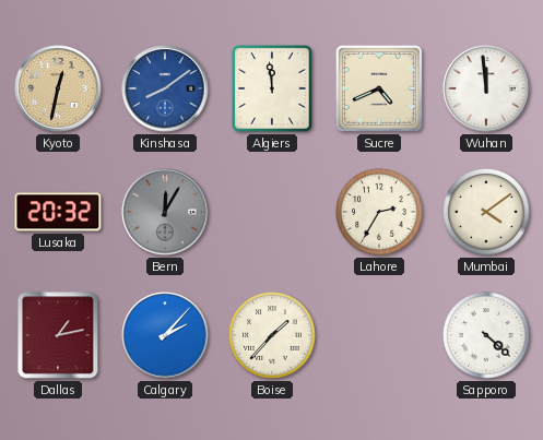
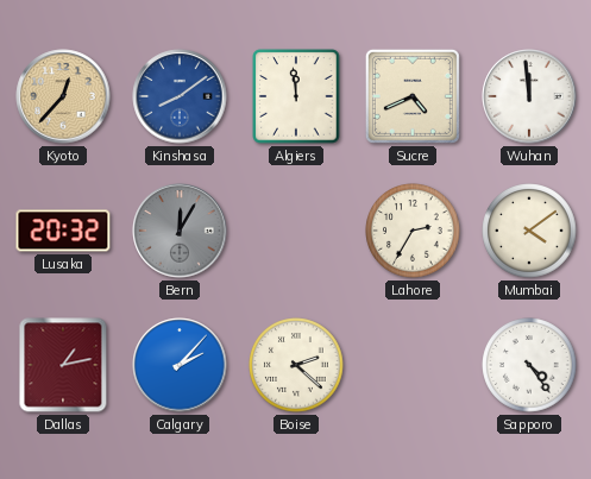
Kyoto: 12:32 -> 12:37
Boise: 1:37 -> 2:22
Sapporo: 4:22 -> 4:24
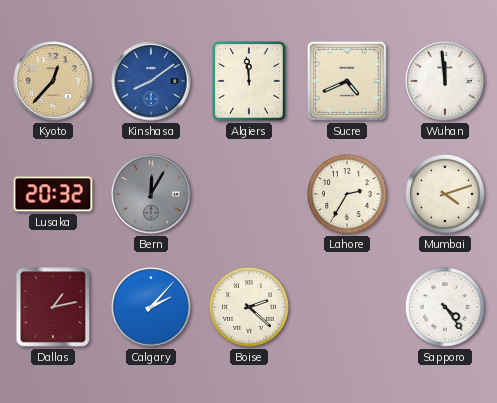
Mumbai: 4:09 -> 4:12
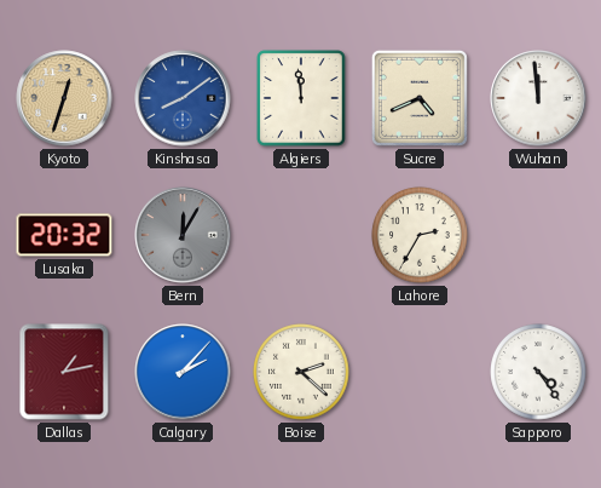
Kyoto: 12:37 -> 12:33
Mumbai: 4:12 -> none
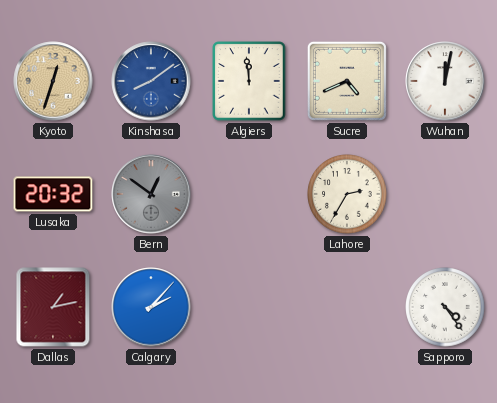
Wuhan: 11:59 -> 12:02
Bern: 12:05 -> 12:51
Boise: 2:22 -> none
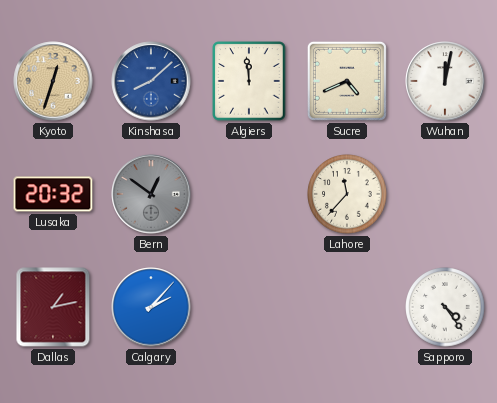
Kinshasa: 8:09 -> 8:08
Lahore: 2:35 -> 11:37
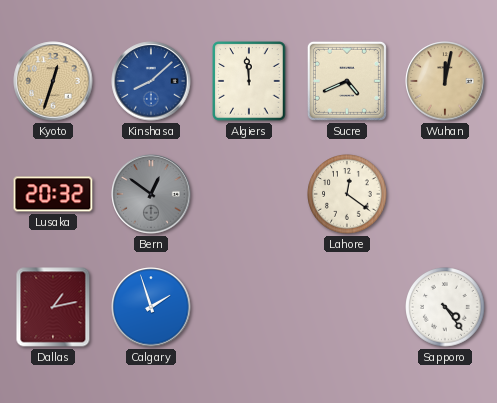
Wuhan dial: white -> champagne
Lahore: 11:37 -> 12:21
Calgary: 2:07 -> 1:57
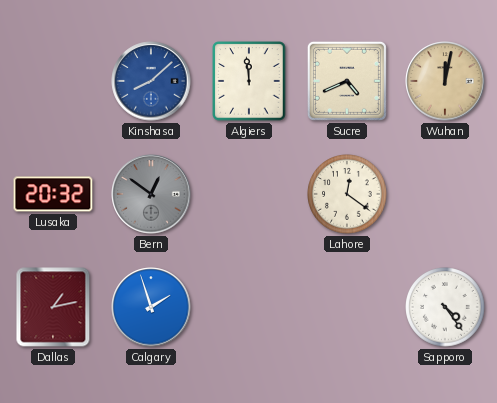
Kyoto: 12:33 -> none
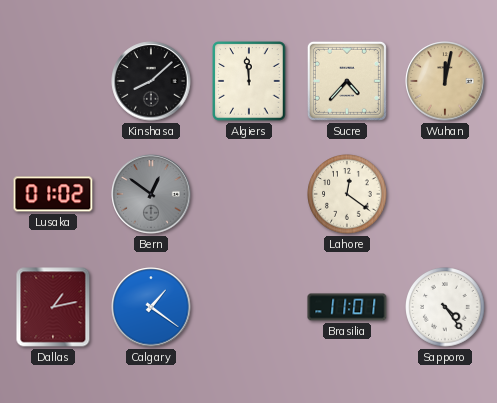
Kinshasa dial: blue -> black
Sucre: 4:41 -> 4:37
Lusaka: 20:32 -> 01:02
Calgary: 1:57 -> 1:21
Brasilia: none -> 11:01
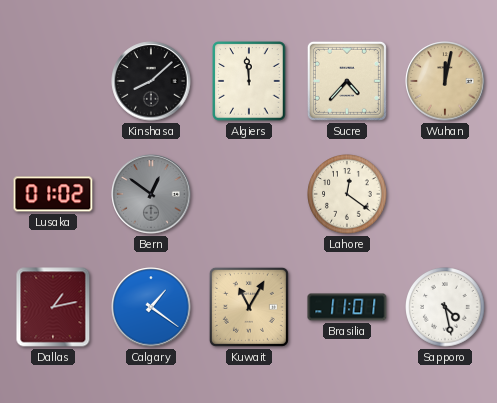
Kuwait: none -> 11:05
Sapporo: 4:24 -> 4:28
